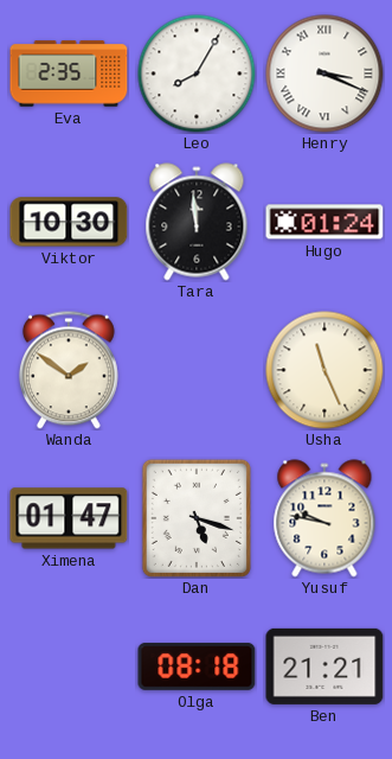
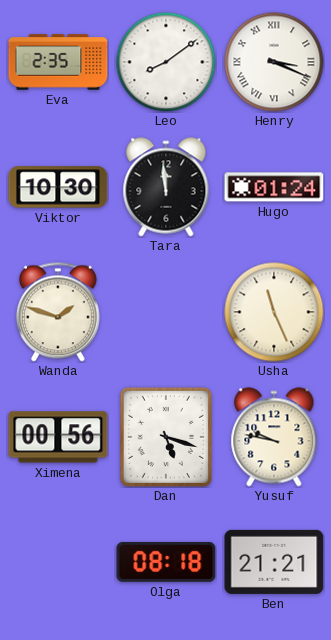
Leo: 8:05 -> 8:09
Wanda: 1:51 -> 1:48
Ximena: 01:47 -> 00:56
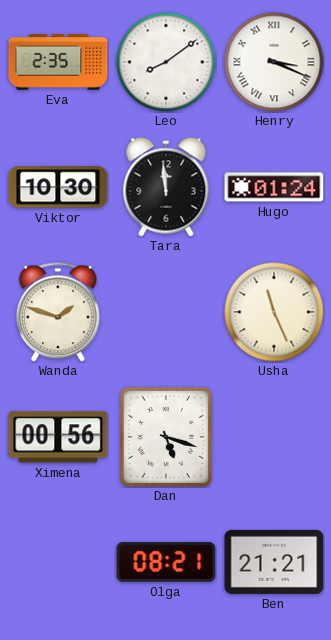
Yusuf: 9:47 -> none
Olga: 08:18 -> 08:21
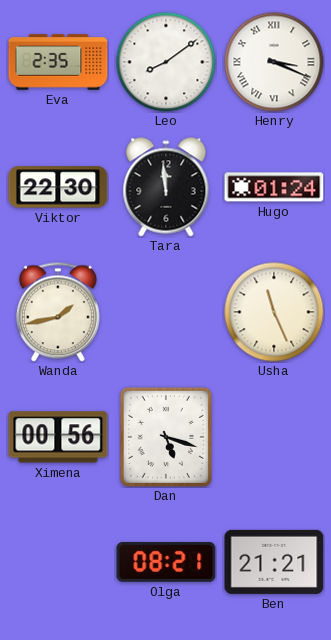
Viktor: 10:30 -> 22:30
Wanda: 1:48 -> 1:43
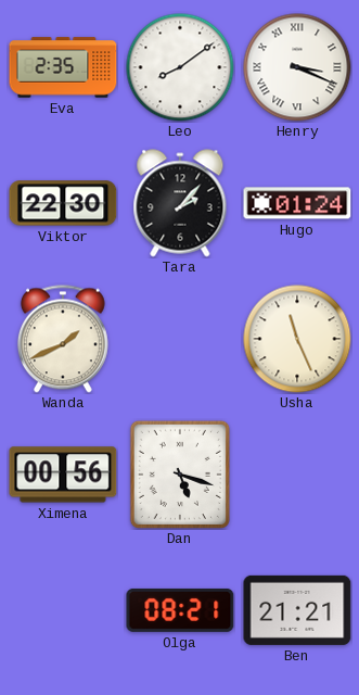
Tara: 11:59 -> 2:07
Wanda: 1:43 -> 1:41
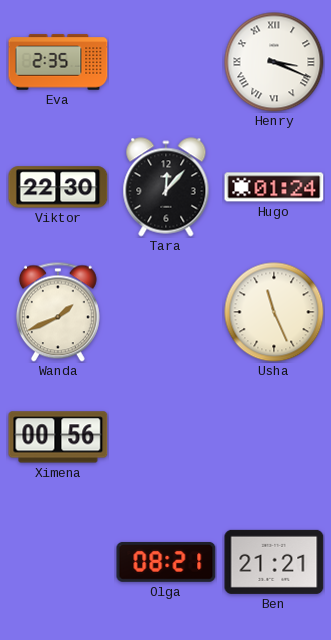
Leo: 8:09 -> none
Tara: 2:07 -> 12:07
Dan: 5:18 -> none
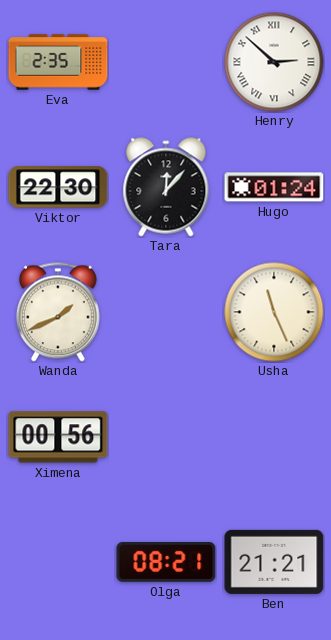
Henry: 3:19 -> 2:52
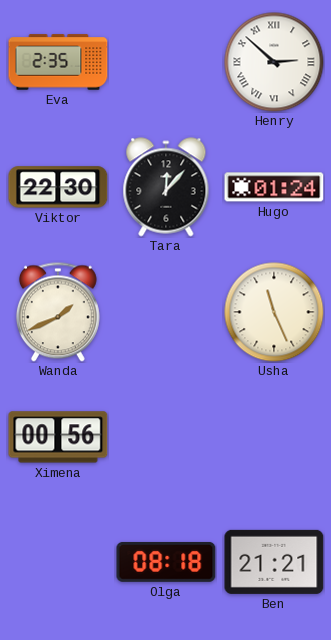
Olga: 08:21 -> 08:18
